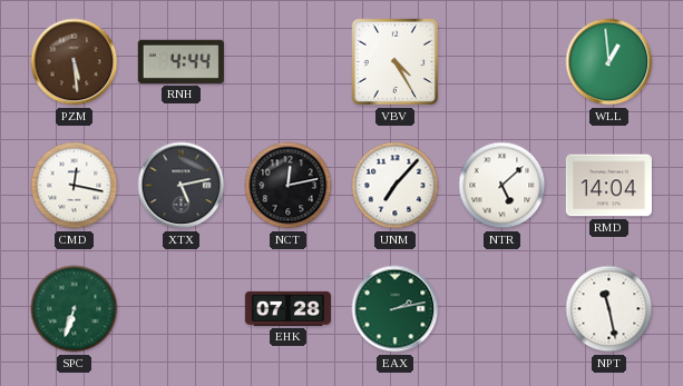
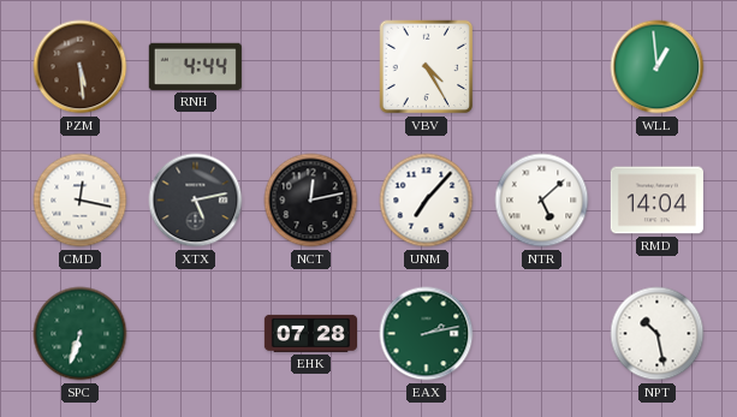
NPT: 11:28 -> 10:28
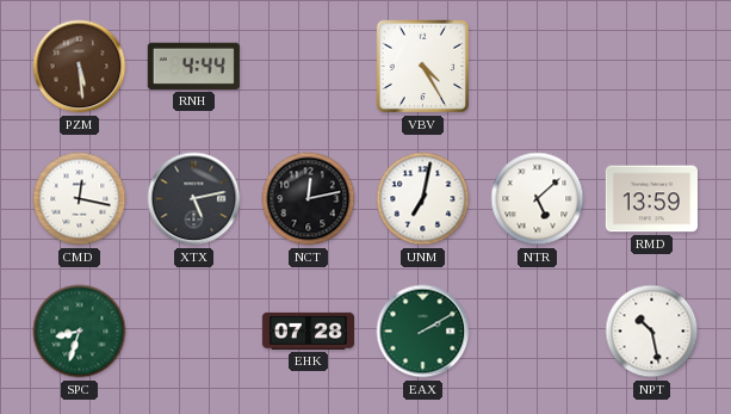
WLL: 12:59 -> none
UNM: 7:07 -> 7:02
RMD: 14:04 -> 13:59
SPC: 6:33 -> 8:33
EAX: 2:13 -> 2:10
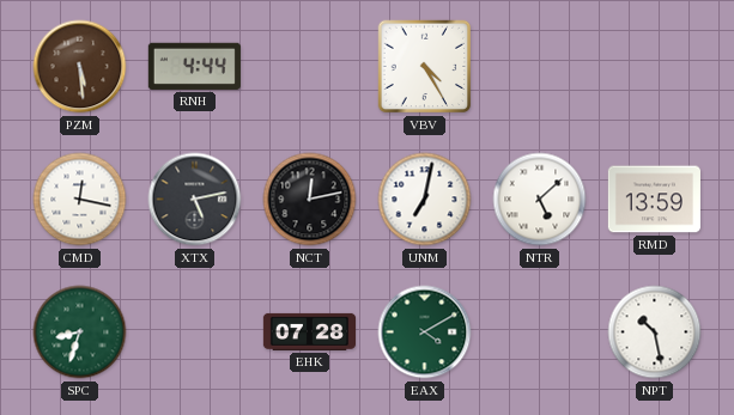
EAX: 2:10 -> 4:10
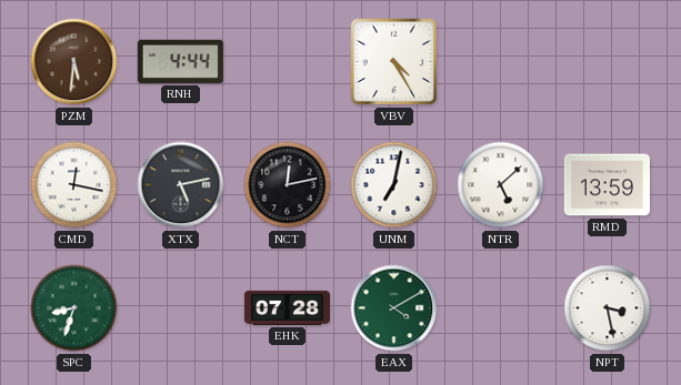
PZM: 5:29 -> 5:31
NPT: 10:28 -> 3:28
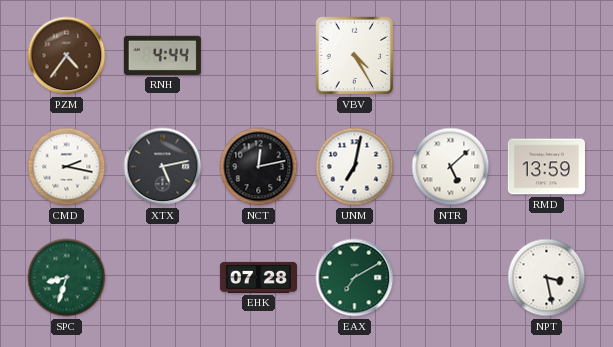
PZM: 5:31 -> 4:36
CMD: 12:17 -> 2:17
EAX: 4:10 -> 7:10
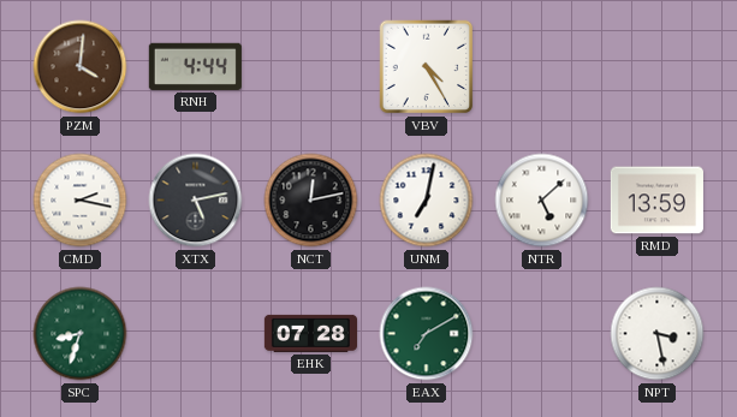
PZM: 4:36 -> 4:01
